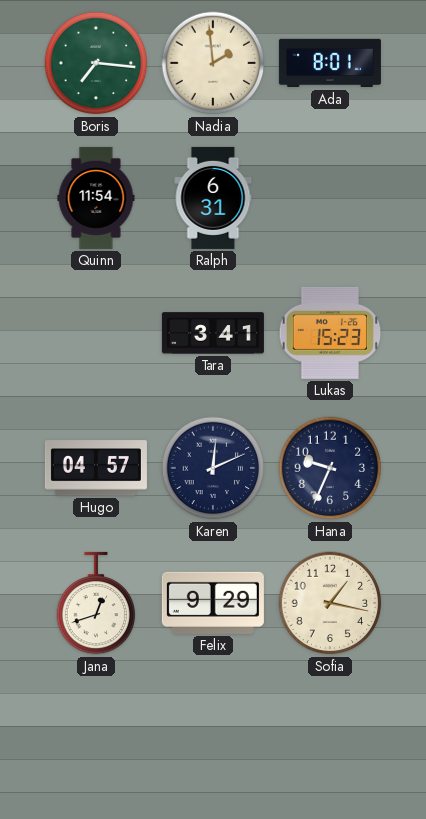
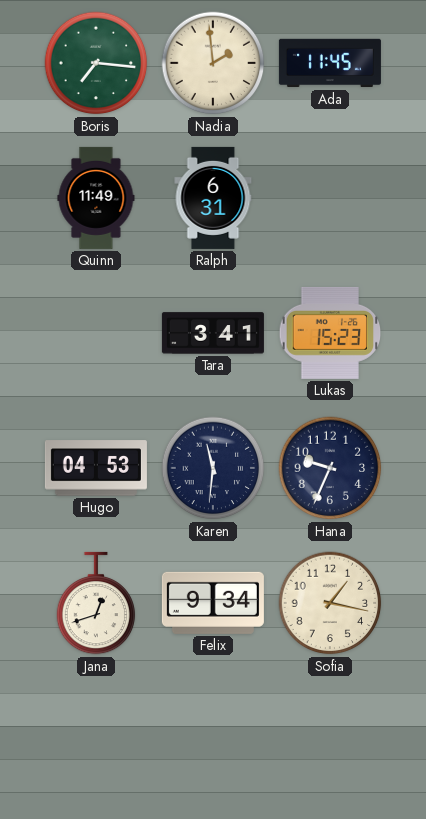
Ada: 8:01 -> 11:45
Quinn: 11:54 -> 11:49
Hugo: 04:57 -> 04:53
Karen: 12:11 -> 11:31
Felix: 9:29 -> 9:34
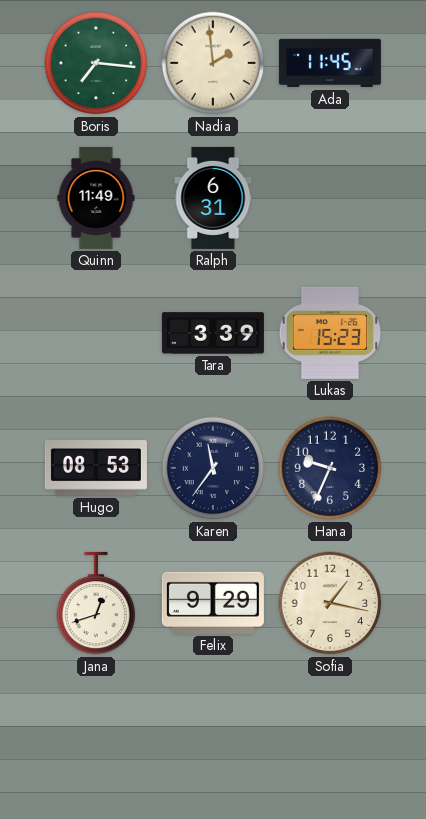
Tara: 3:41 -> 3:39
Hugo: 04:53 -> 08:53
Karen: 11:31 -> 11:36
Felix: 9:34 -> 9:29
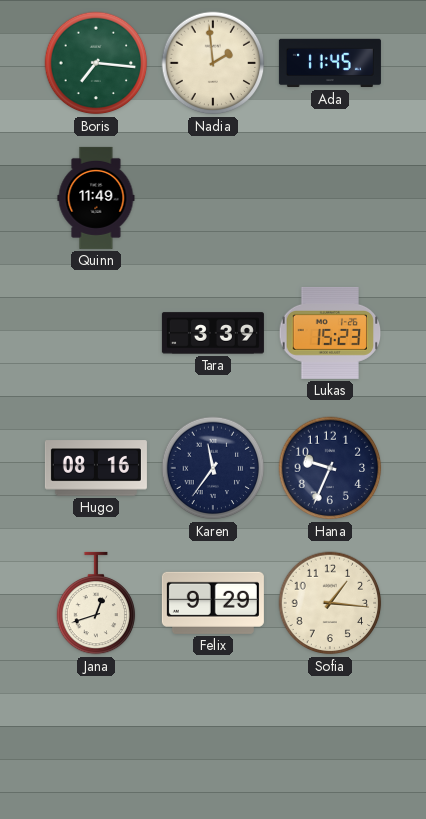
Ralph: 6:31 -> none
Hugo: 08:53 -> 08:16
Sofia: 1:17 -> 1:16
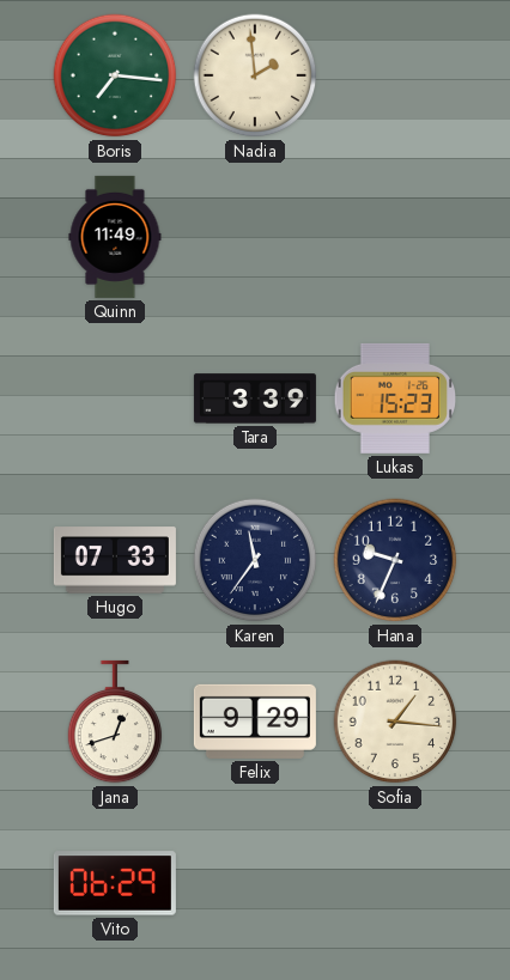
Ada: 11:45 -> none
Hugo: 08:16 -> 07:33
Vito: none -> 06:29
